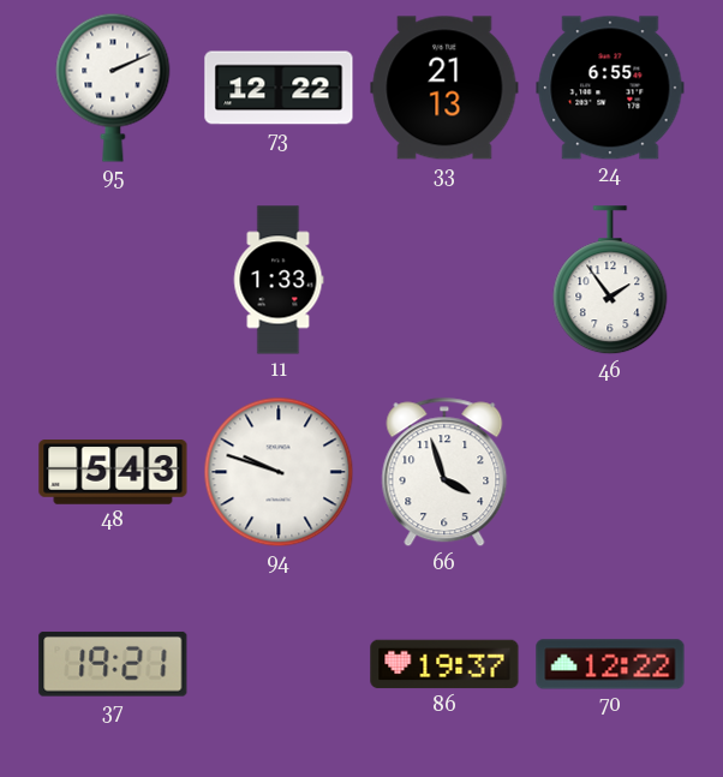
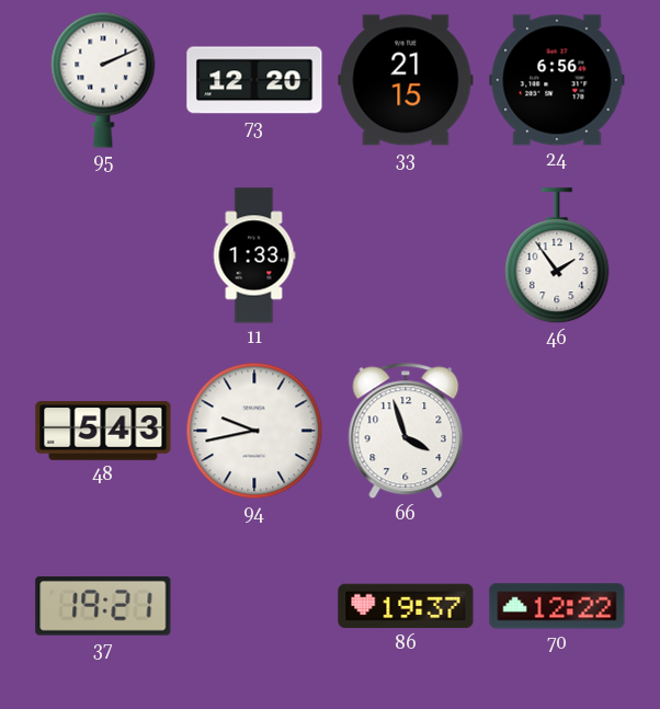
73: 12:22 -> 12:20
33: 21:13 -> 21:15
24: 6:55 -> 6:56
94: 9:48 -> 9:43
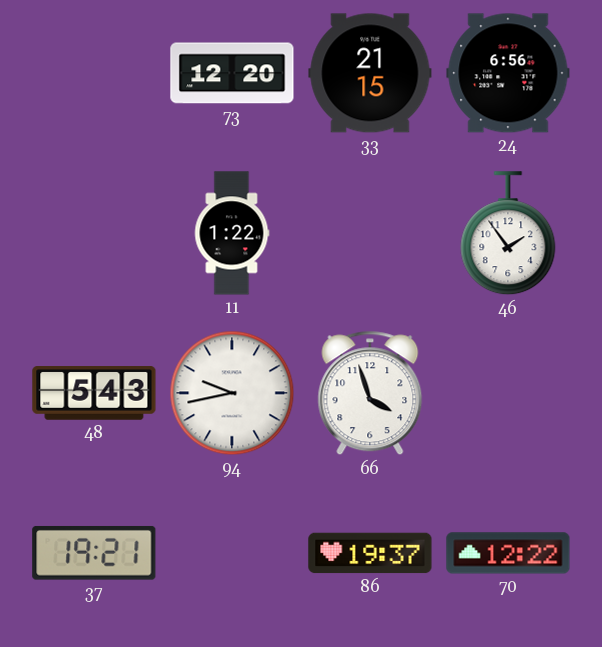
95: 2:11 -> none
11: 1:33 -> 1:22
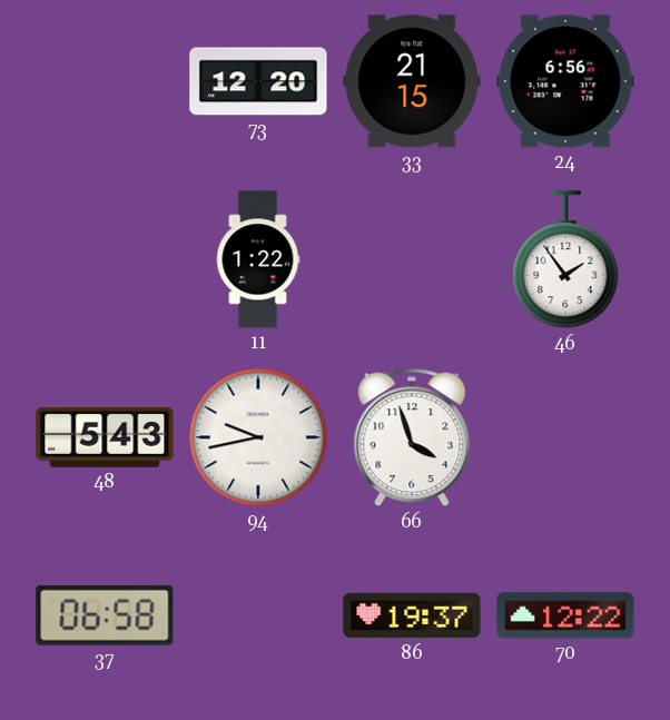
37: 19:21 -> 06:58
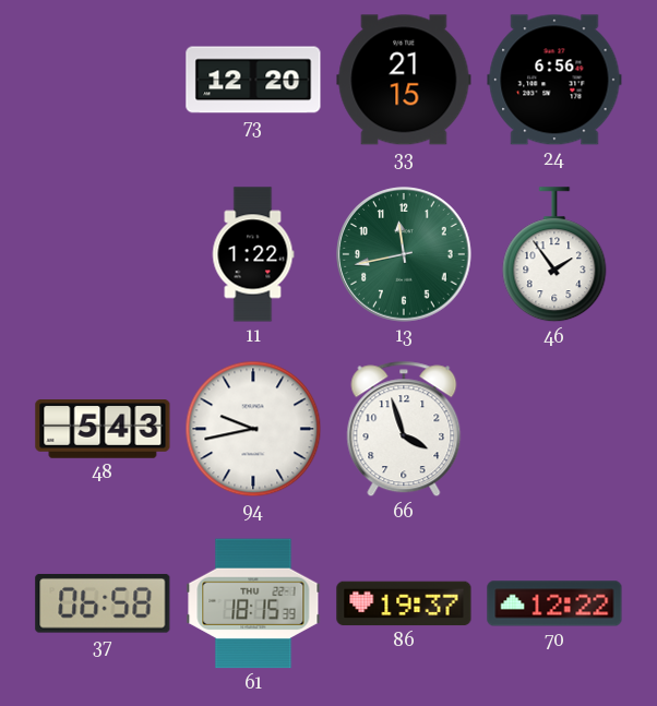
13: none -> 11:43
61: none -> 18:15
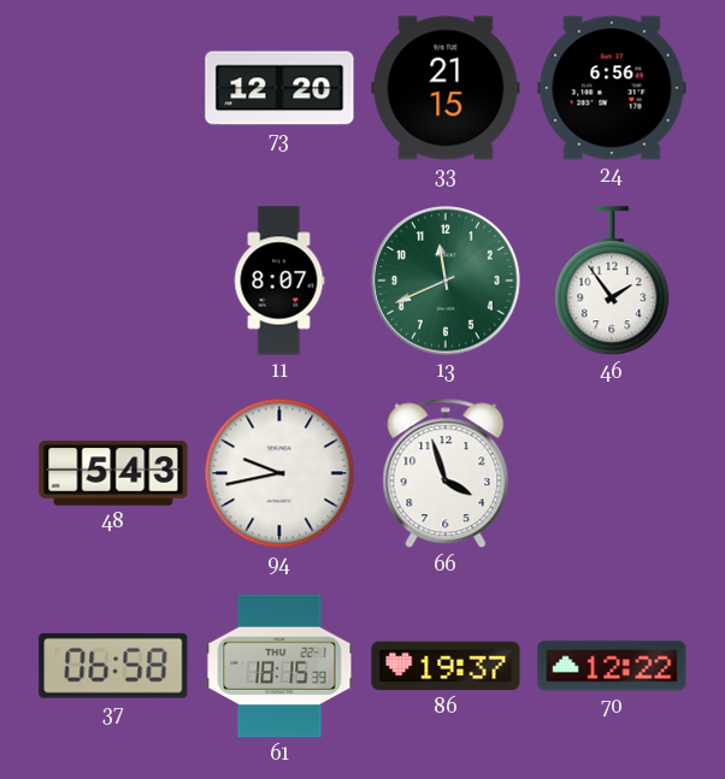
11: 1:22 -> 8:07
13: 11:43 -> 11:41
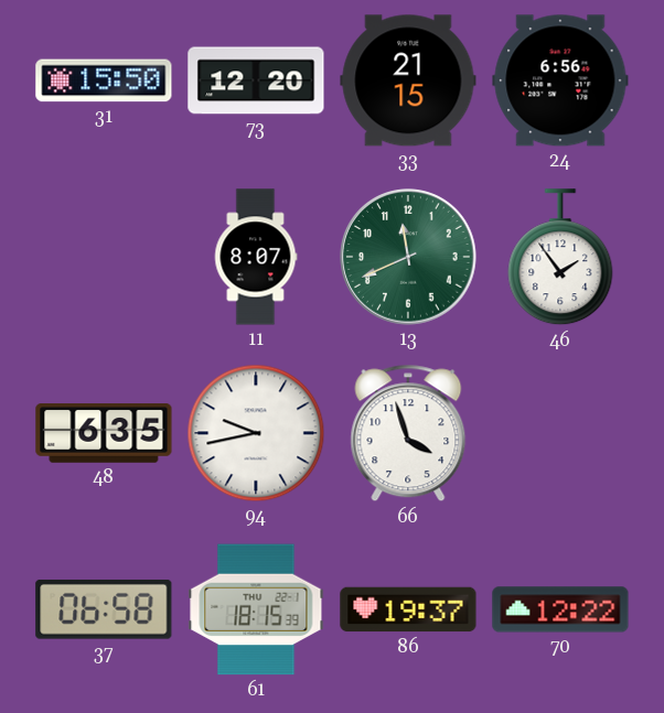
31: none -> 15:50
48: 5:43 -> 6:35
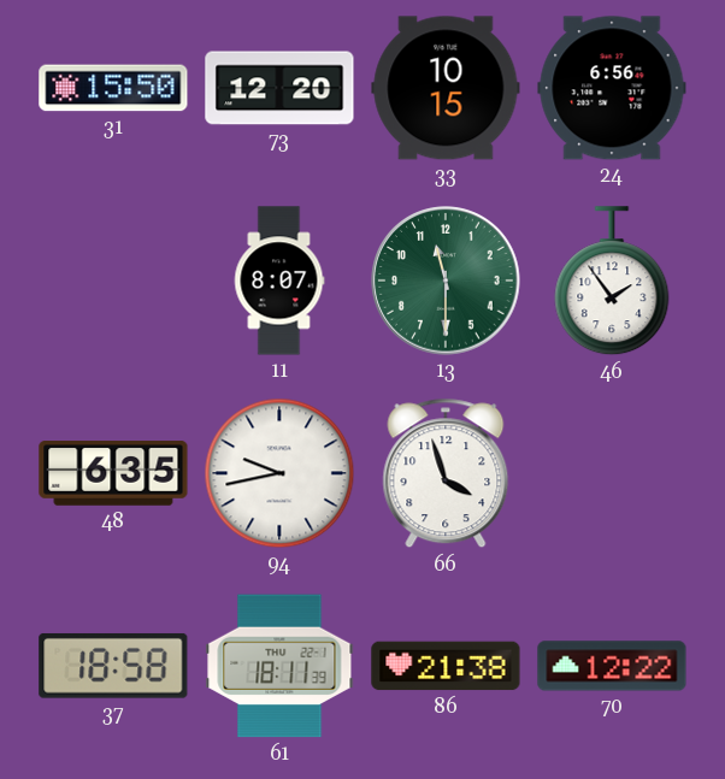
33: 21:15 -> 10:15
13: 11:41 -> 11:30
37: 06:58 -> 18:58
61: 18:15 -> 18:11
86: 19:37 -> 21:38
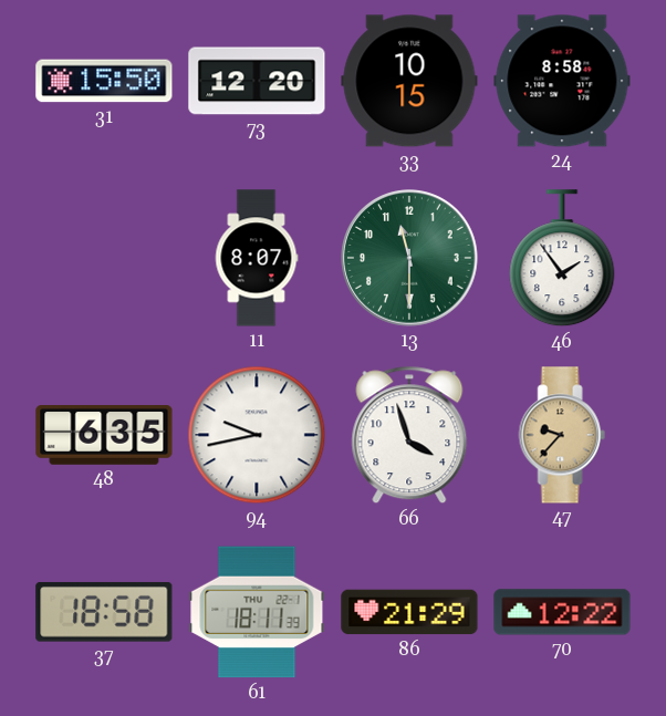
24: 6:56 -> 8:58
47: none -> 9:37
86: 21:38 -> 21:29
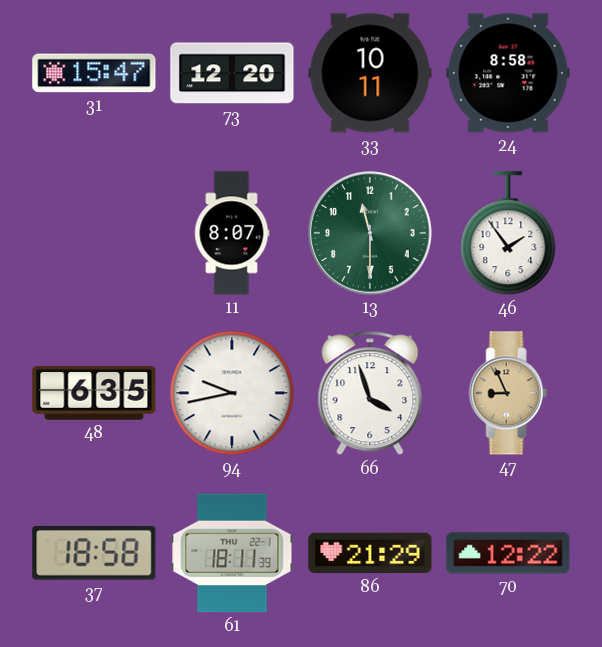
31: 15:50 -> 15:47
33: 10:15 -> 10:11
47: 9:37 -> 8:56
